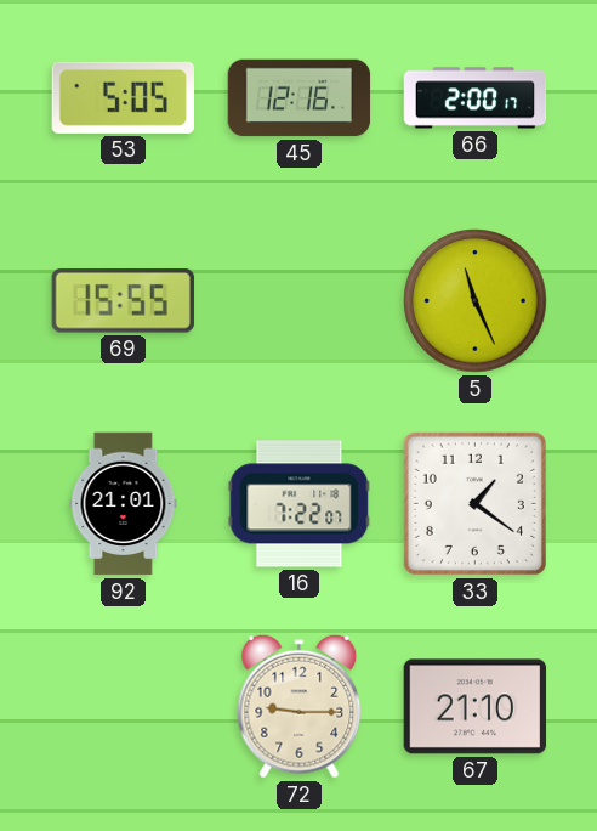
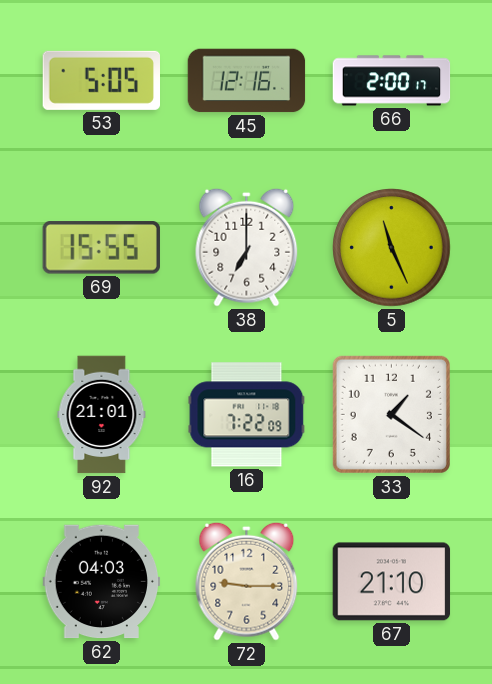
38: none -> 7:00
16: 7:22:07 -> 7:22:09
62: none -> 04:03
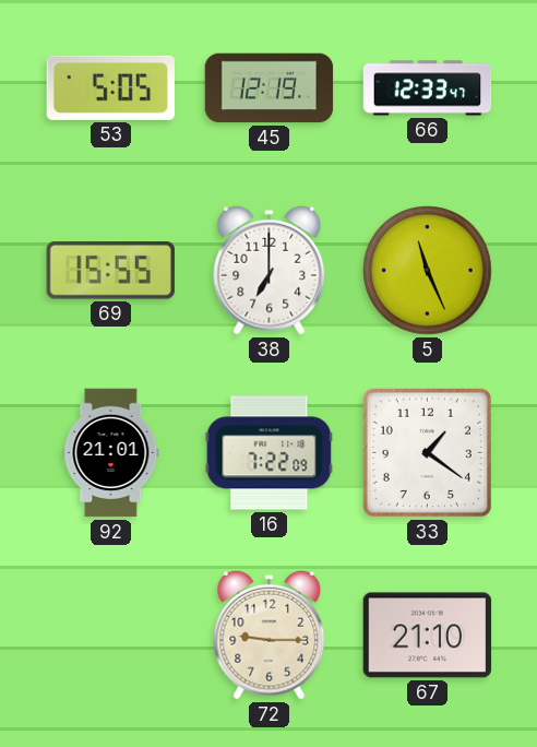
45: 12:16 -> 12:19
66: 2:00 -> 12:33
62: 04:03 -> none
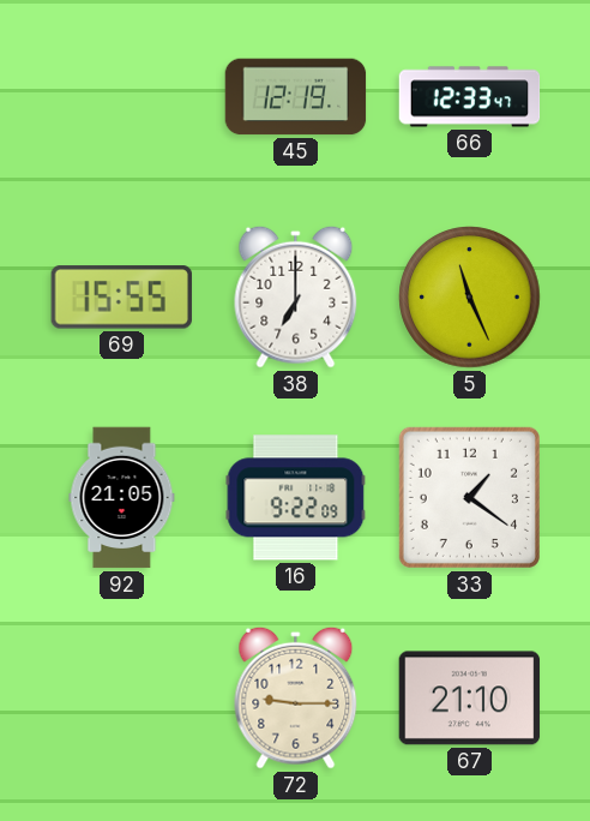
53: 5:05 -> none
92: 21:01 -> 21:05
16: 7:22 -> 9:22
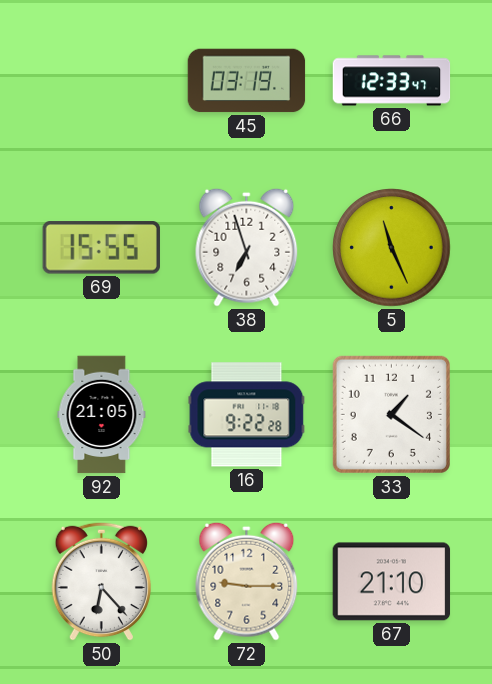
45: 12:19 -> 03:19
38: 7:00 -> 6:57
16: 9:22:09 -> 9:22:28
50: none -> 6:23
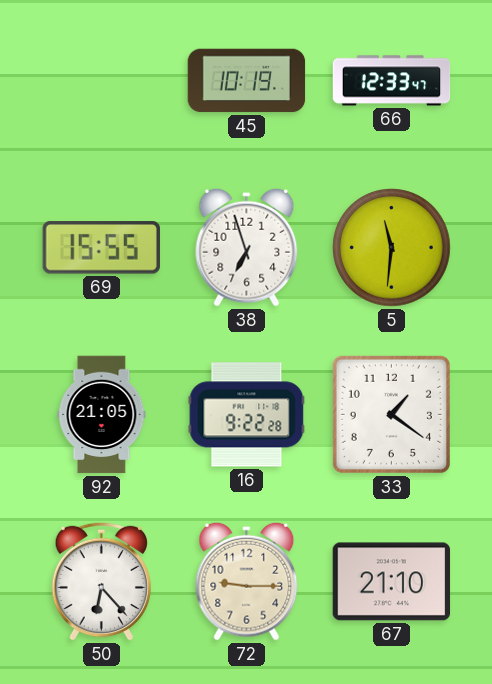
45: 03:19 -> 10:19
5: 11:26 -> 11:31
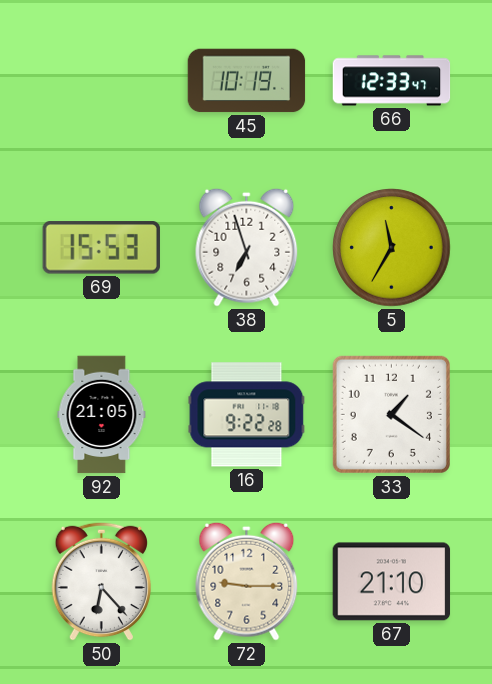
69: 15:55 -> 15:53
5: 11:31 -> 11:35
